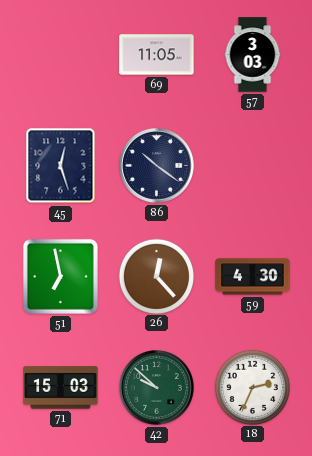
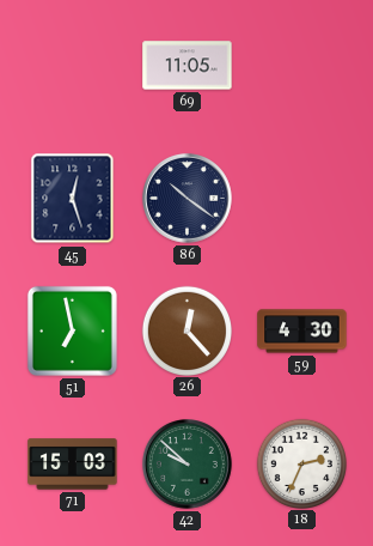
57: 3:03 -> none
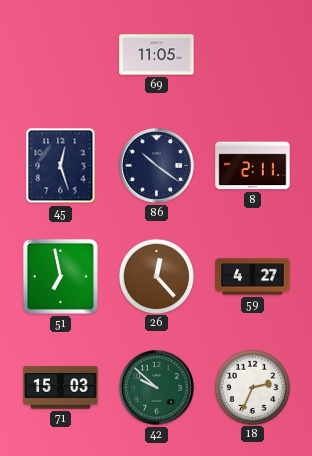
8: none -> 2:11
59: 4:30 -> 4:27
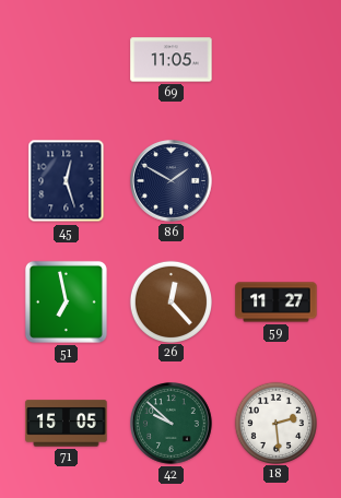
86: 10:21 -> 1:50
8: 2:11 -> none
59: 4:27 -> 11:27
71: 15:03 -> 15:05
18: 2:34 -> 2:29
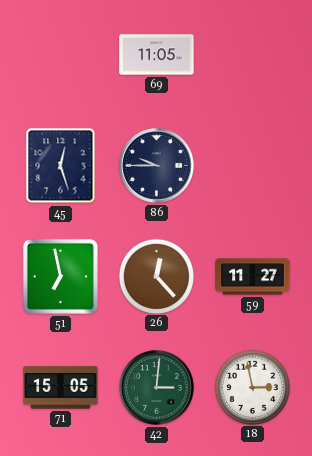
86: 1:50 -> 9:45
42: 9:52 -> 3:01
18: 2:29 -> 2:58
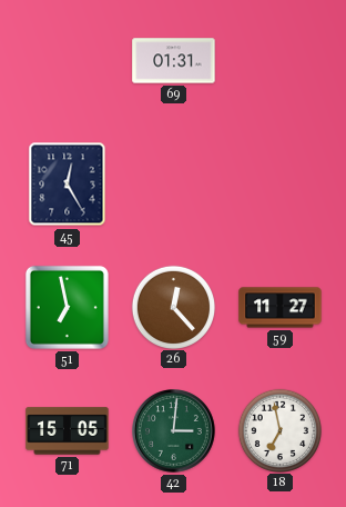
69: 11:05 -> 01:31
45: 12:27 -> 12:25
86: 9:45 -> none
18: 2:58 -> 6:58
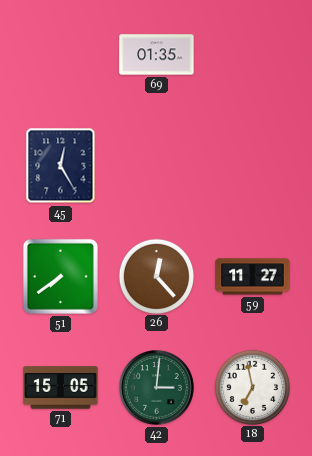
69: 01:31 -> 01:35
51: 6:58 -> 7:39
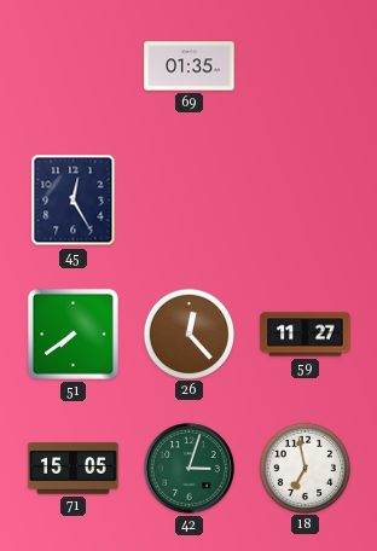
42: 3:01 -> 3:03
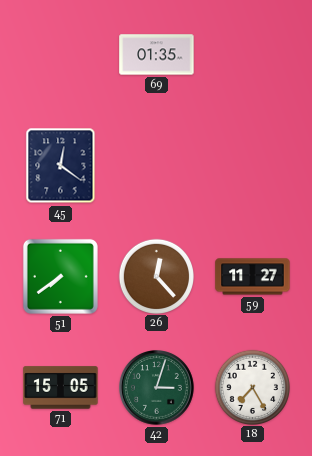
45: 12:25 -> 12:21
18: 6:58 -> 7:25
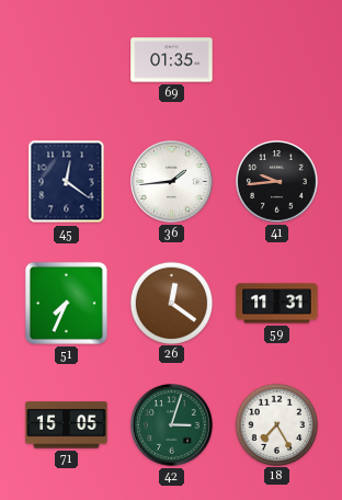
36: none -> 1:44
41: none -> 9:44
51: 7:39 -> 7:34
26: 12:23 -> 12:21
59: 11:27 -> 11:31
